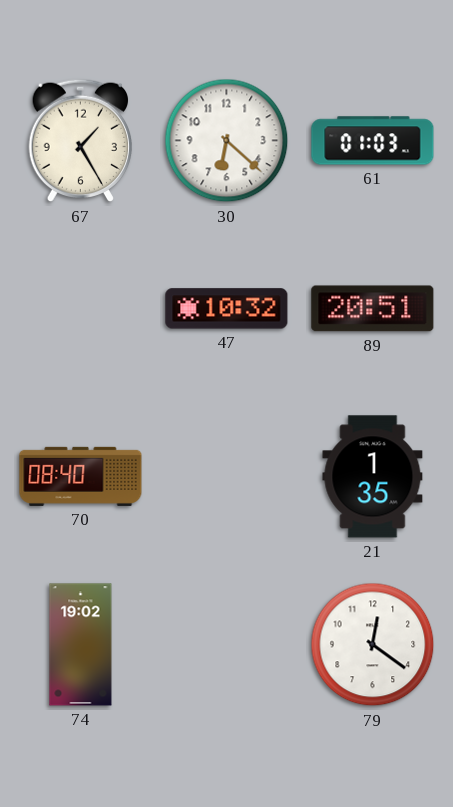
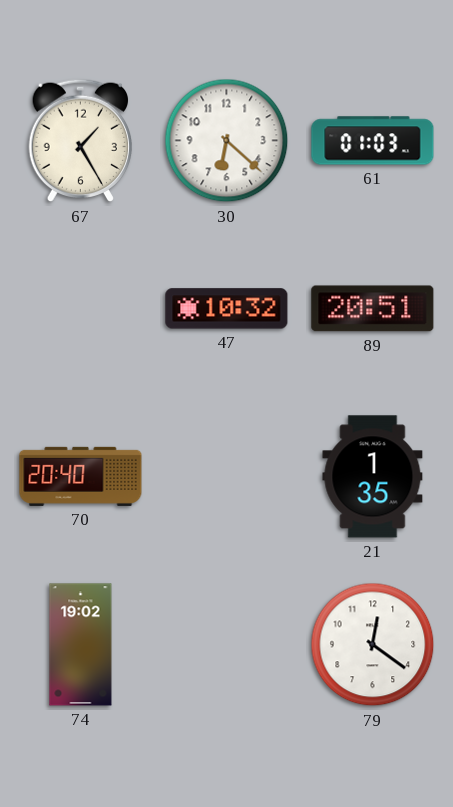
70: 08:40 -> 20:40
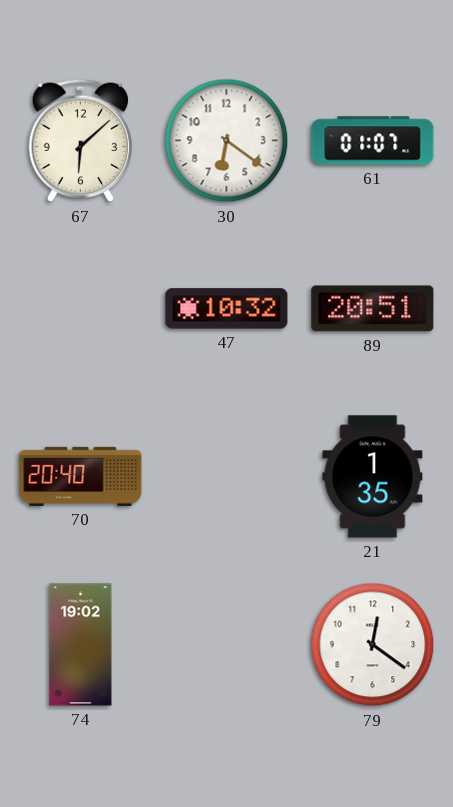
67: 1:25 -> 6:08
30: 6:22 -> 6:21
61: 01:03 -> 01:07
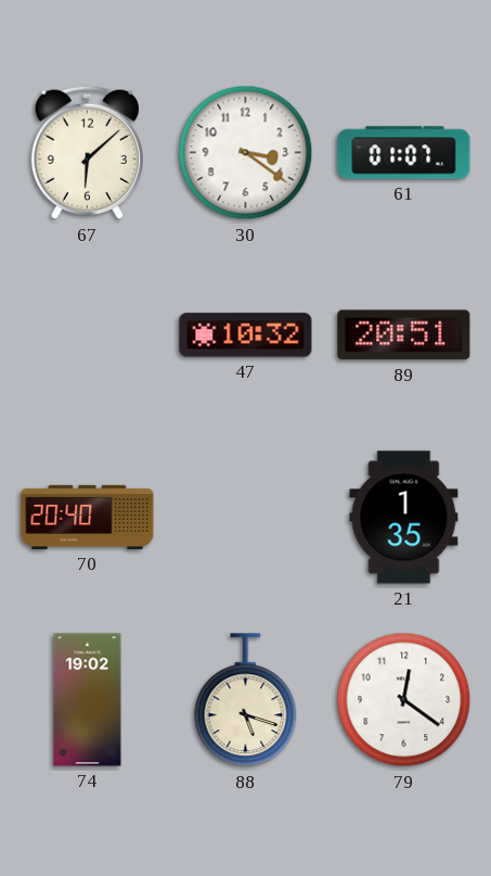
30: 6:21 -> 3:21
88: none -> 5:18
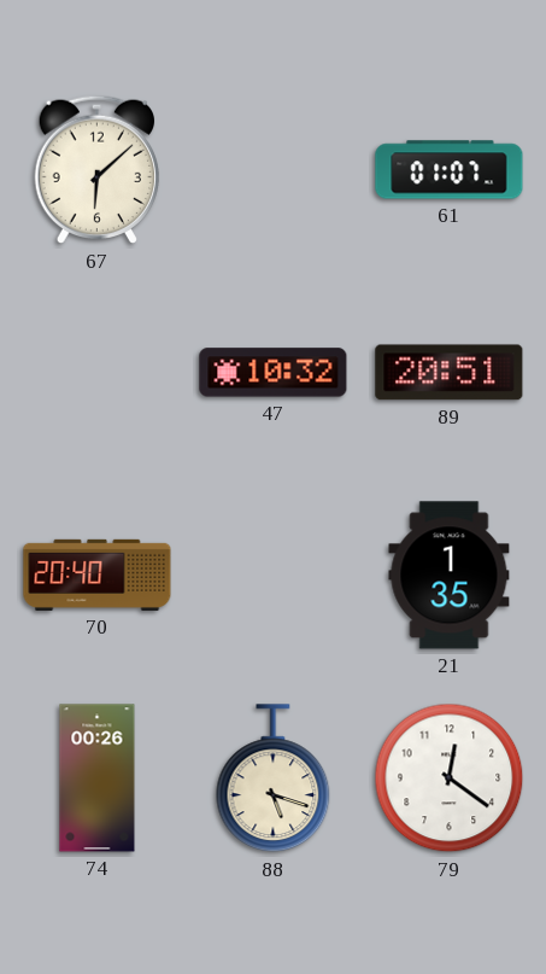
30: 3:21 -> none
74: 19:02 -> 00:26
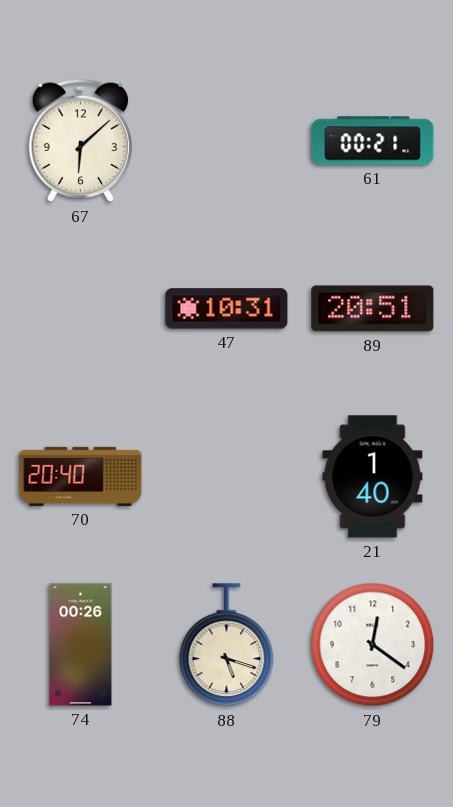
61: 01:07 -> 00:21
47: 10:32 -> 10:31
21: 1:35 -> 1:40
